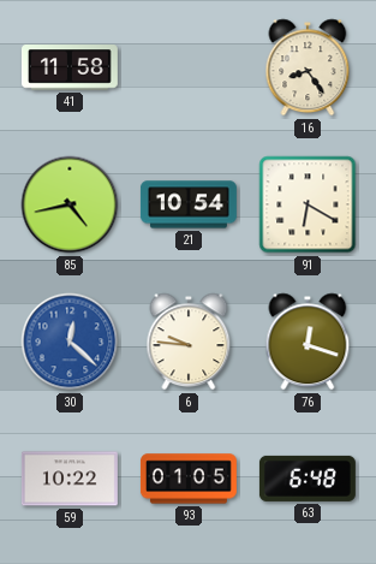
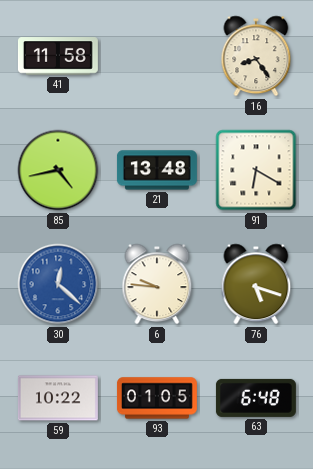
21: 10:54 -> 13:48
76: 12:18 -> 5:18
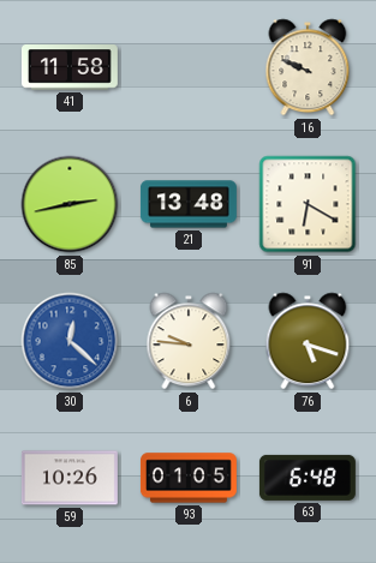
16: 8:24 -> 9:49
85: 4:43 -> 2:43
59: 10:22 -> 10:26
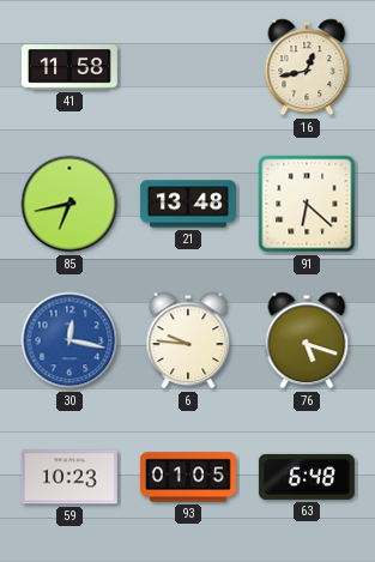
16: 9:49 -> 12:43
85: 2:43 -> 6:43
91: 6:20 -> 6:22
30: 12:22 -> 12:17
59: 10:26 -> 10:23
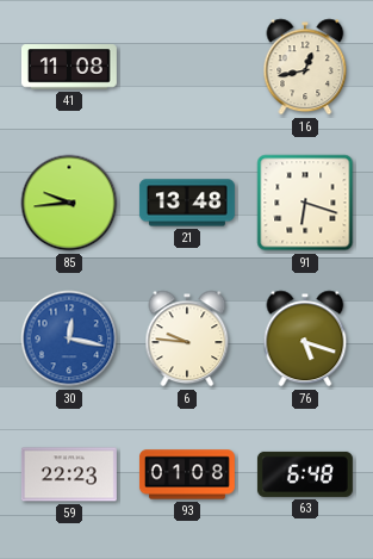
41: 11:58 -> 11:08
85: 6:43 -> 9:44
91: 6:22 -> 6:18
59: 10:23 -> 22:23
93: 01:05 -> 01:08
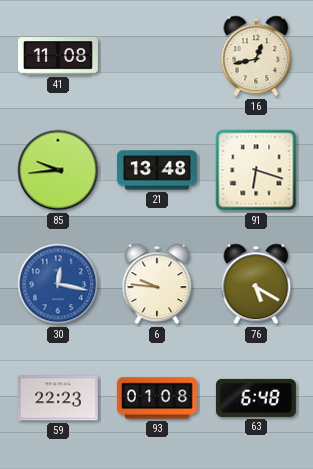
76: 5:18 -> 5:20
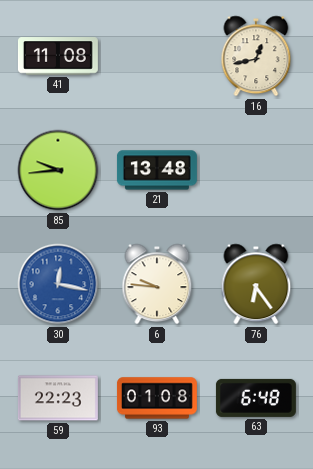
91: 6:18 -> none
76: 5:20 -> 6:24
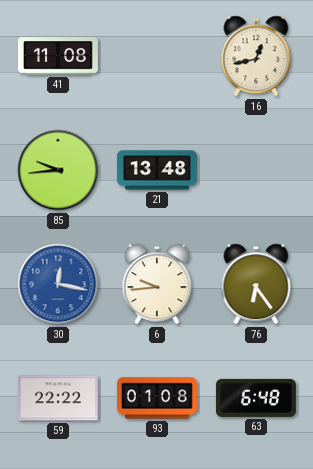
6: 9:46 -> 9:44
59: 22:23 -> 22:22
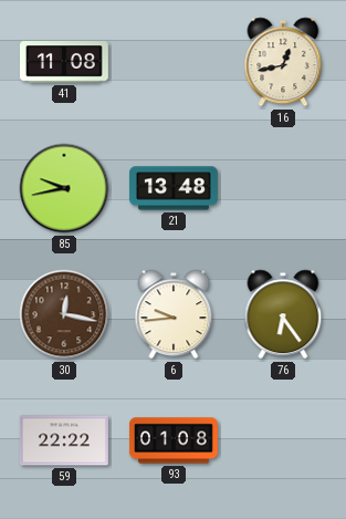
85: 9:44 -> 9:43
30 dial: blue -> brown
63: 6:48 -> none
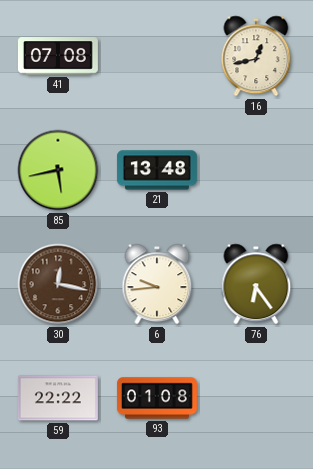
41: 11:08 -> 07:08
85: 9:43 -> 5:43
